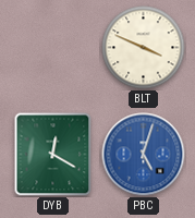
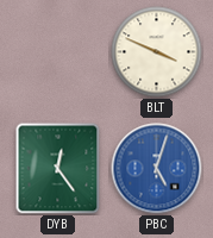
DYB: 12:20 -> 12:24
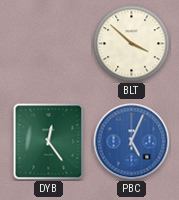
BLT: 3:49 -> 3:52
PBC: 5:03 -> 5:04
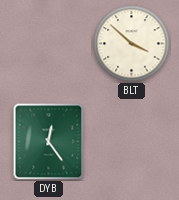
PBC: 5:04 -> none
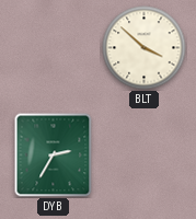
DYB: 12:24 -> 2:35
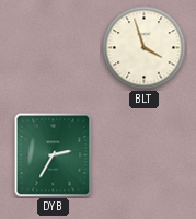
BLT: 3:52 -> 3:57
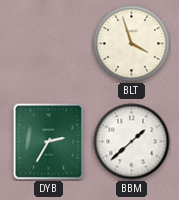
BBM: none -> 1:38
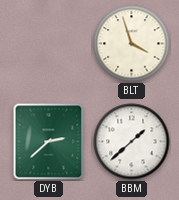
DYB: 2:35 -> 2:38
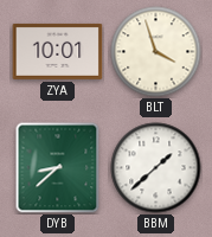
ZYA: none -> 10:01
DYB: 2:38 -> 8:38
